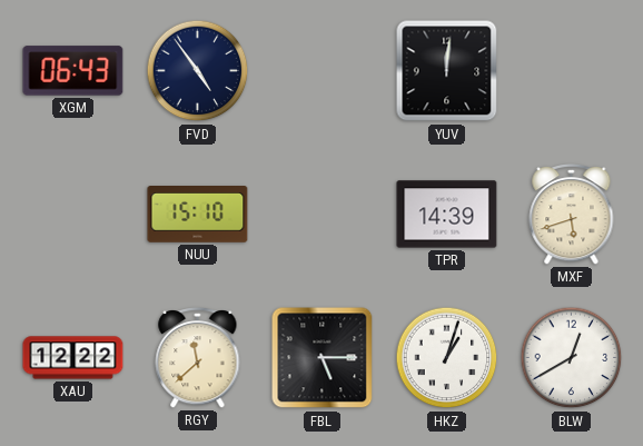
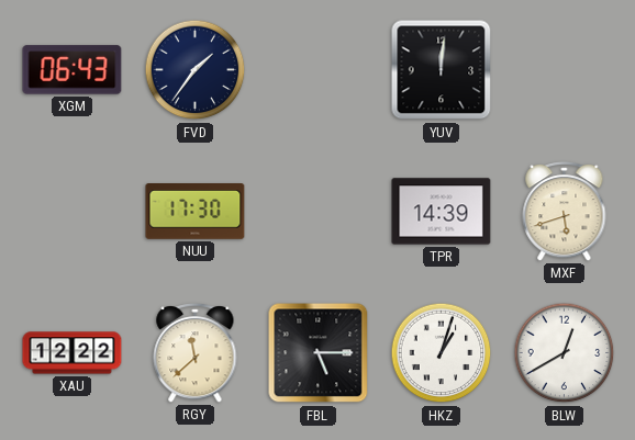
FVD: 4:54 -> 1:36
NUU: 15:10 -> 17:30
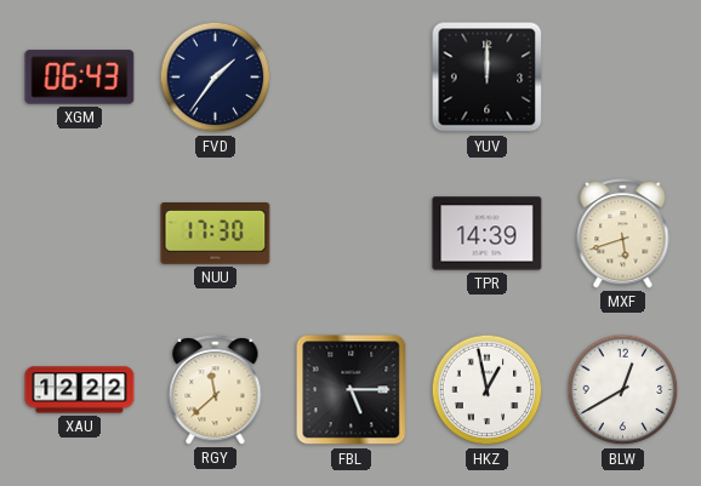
YUV: 12:01 -> 12:00
HKZ: 1:03 -> 12:58
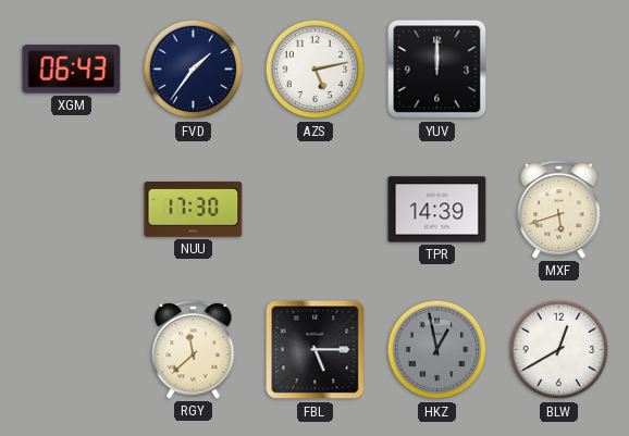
AZS: none -> 5:13
XAU: 12:22 -> none
HKZ dial: white -> grey
